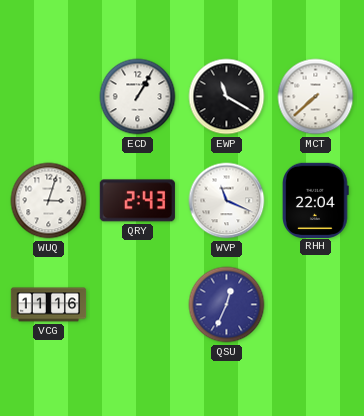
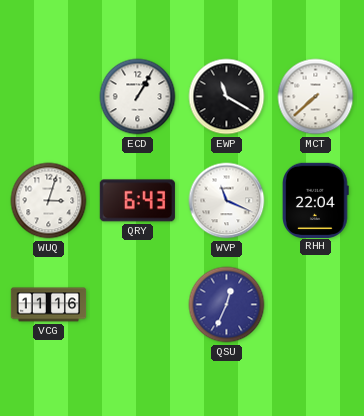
QRY: 2:43 -> 6:43
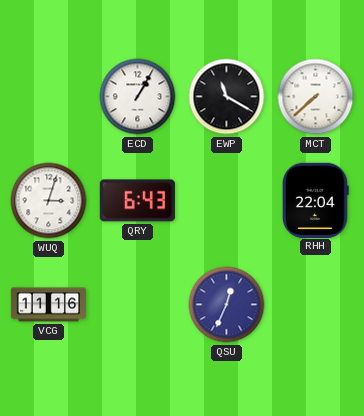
WVP: 11:19 -> none
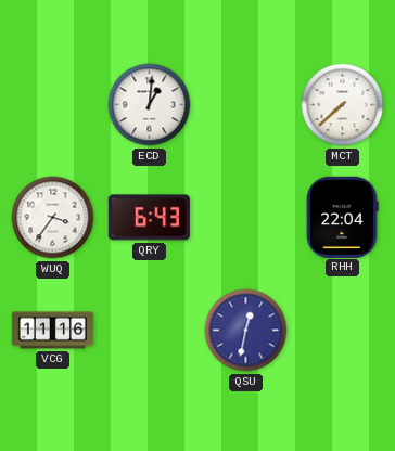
ECD: 1:05 -> 1:01
EWP: 11:20 -> none
WUQ: 3:03 -> 3:36
QSU: 12:34 -> 12:32
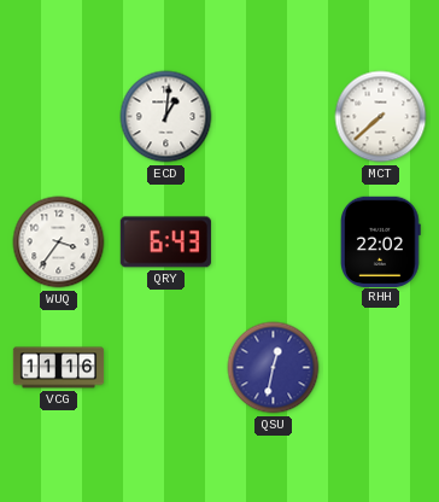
RHH: 22:04 -> 22:02
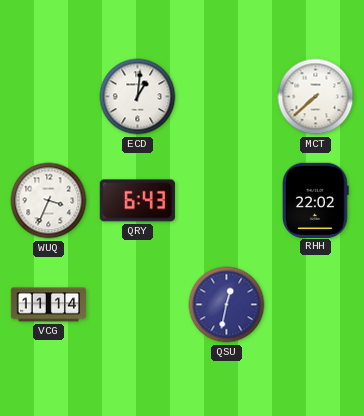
WUQ: 3:36 -> 3:34
VCG: 11:16 -> 11:14
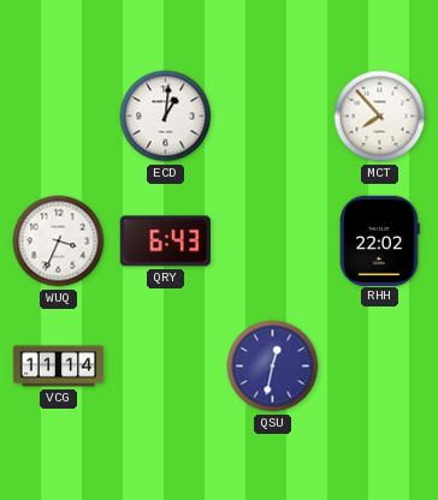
MCT: 7:38 -> 7:53
